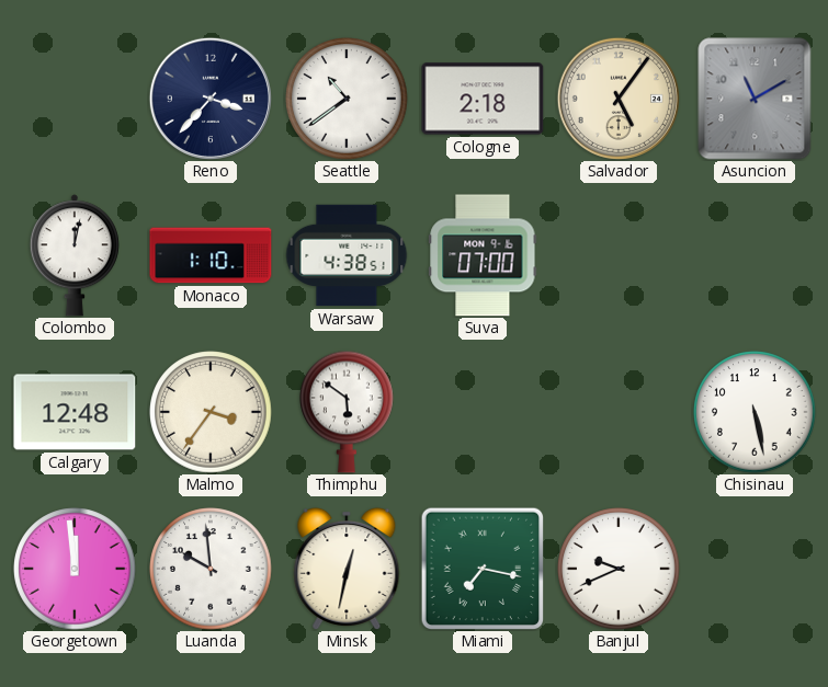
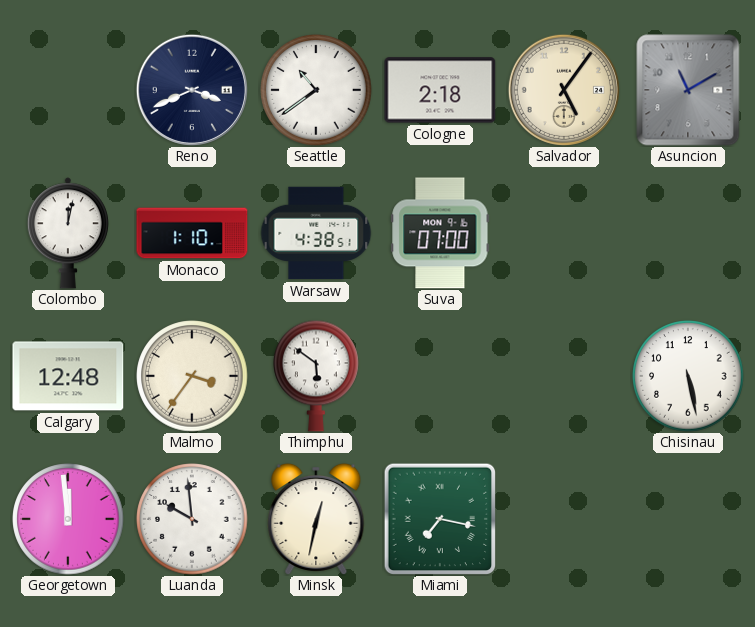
Reno: 3:37 -> 3:41
Banjul: 9:41 -> none
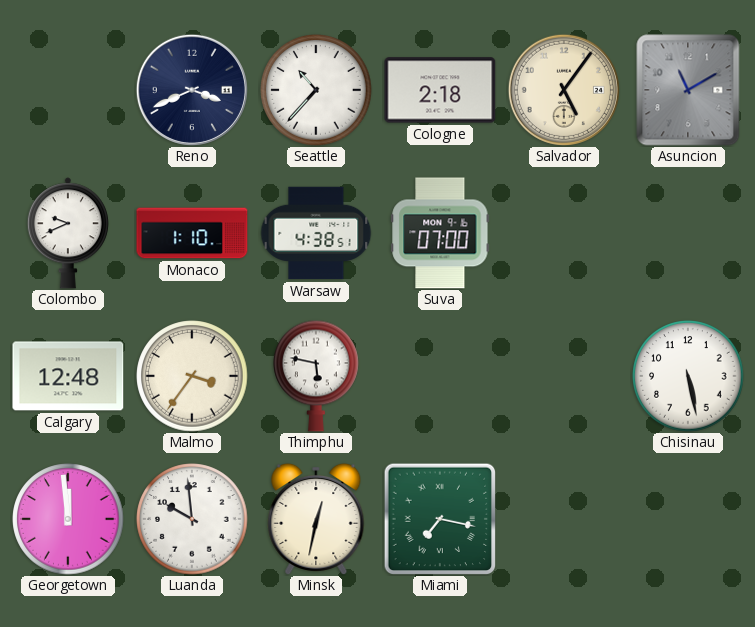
Seattle: 10:39 -> 10:37
Colombo: 12:02 -> 9:41
Thimphu: 5:51 -> 5:47
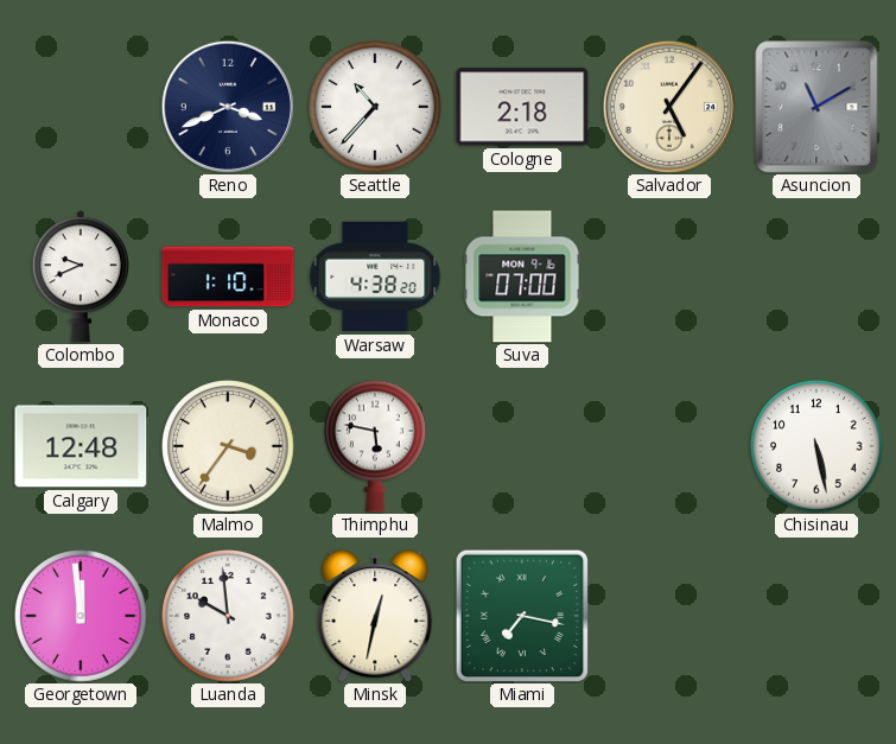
Warsaw: 4:38:51 -> 4:38:20
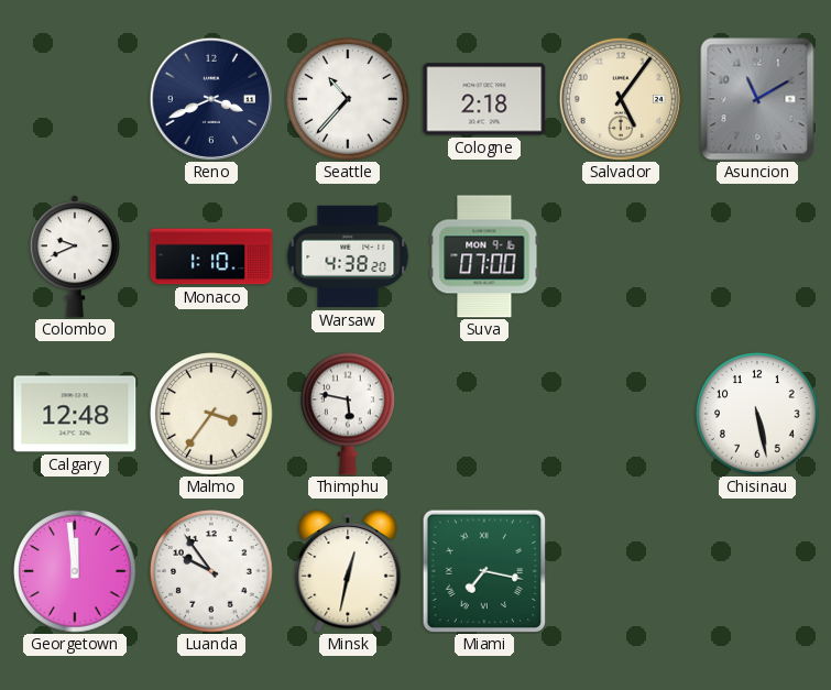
Luanda: 9:59 -> 9:54
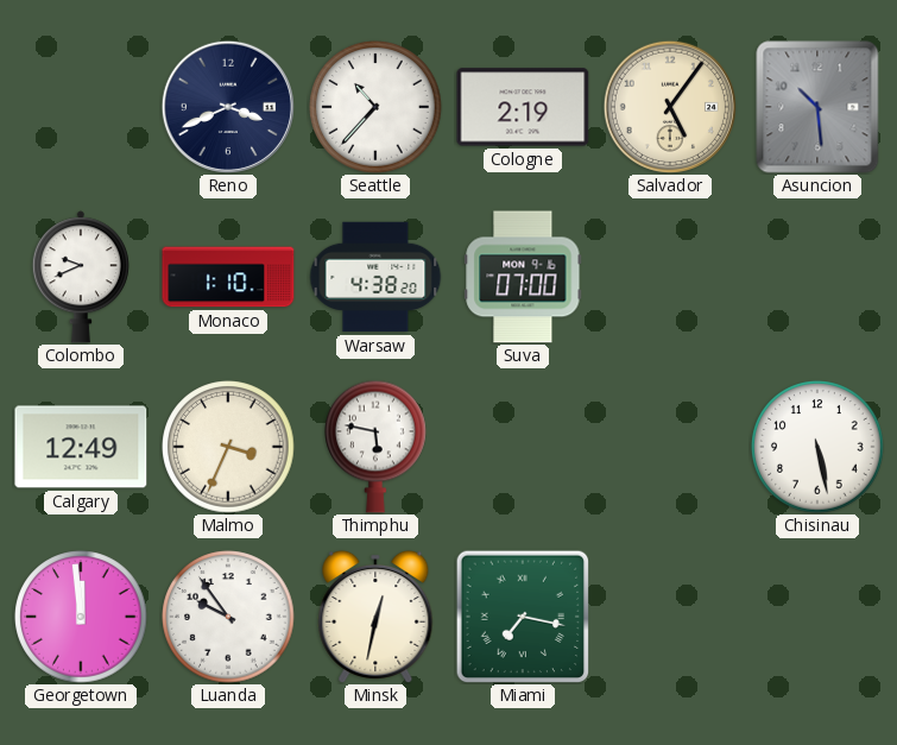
Cologne: 2:18 -> 2:19
Asuncion: 11:10 -> 10:29
Calgary: 12:48 -> 12:49
Malmo: 3:36 -> 3:34
